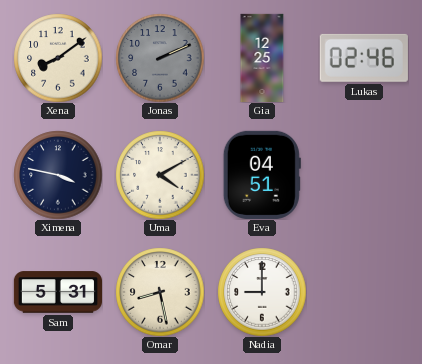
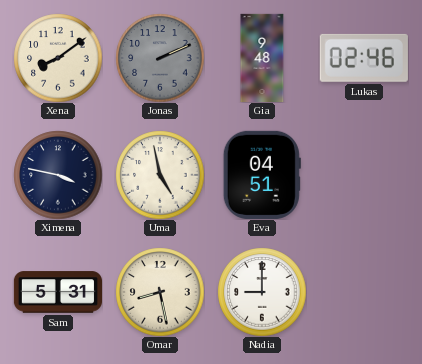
Gia: 12:25 -> 9:48
Uma: 4:10 -> 4:58
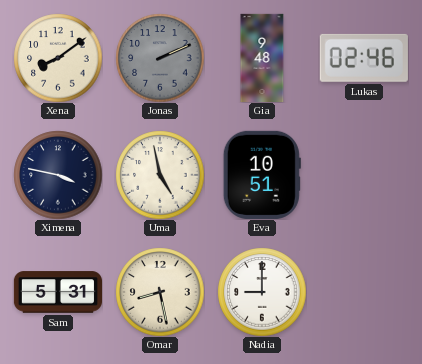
Eva: 04:51 -> 10:51
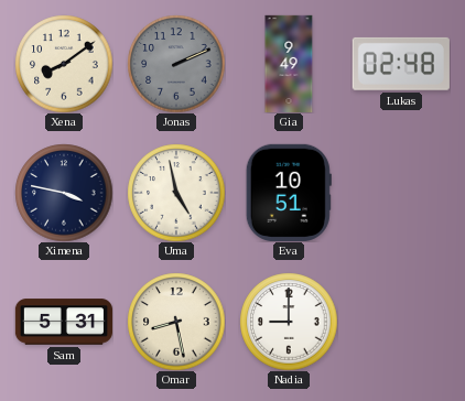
Gia: 9:48 -> 9:49
Lukas: 02:46 -> 02:48
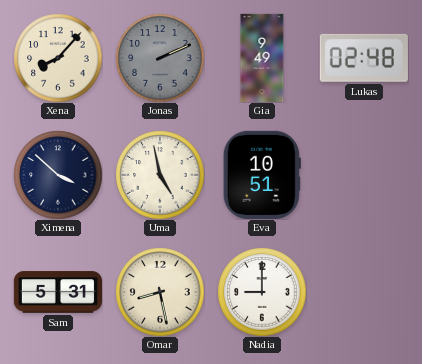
Xena: 8:09 -> 8:07
Ximena: 3:47 -> 3:52
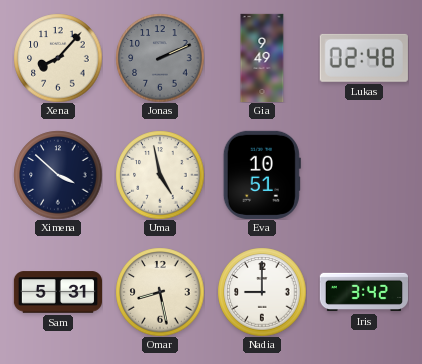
Iris: none -> 3:42
